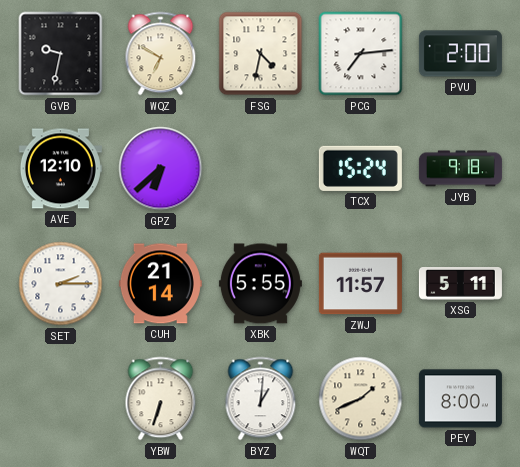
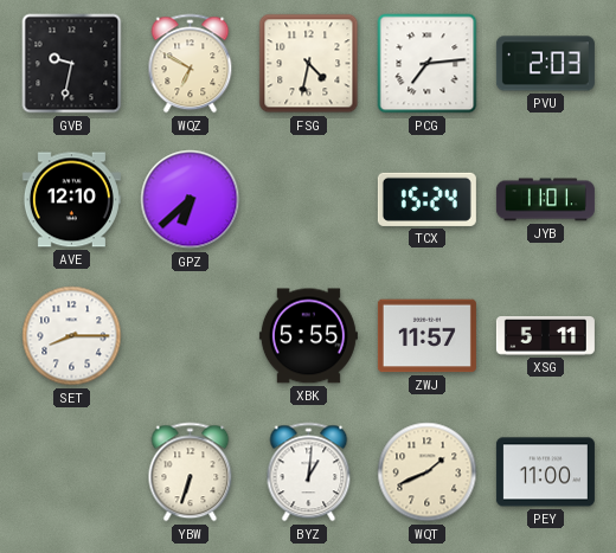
PVU: 2:00 -> 2:03
JYB: 9:18 -> 11:01
SET: 2:15 -> 8:15
CUH: 21:14 -> none
PEY: 8:00 -> 11:00
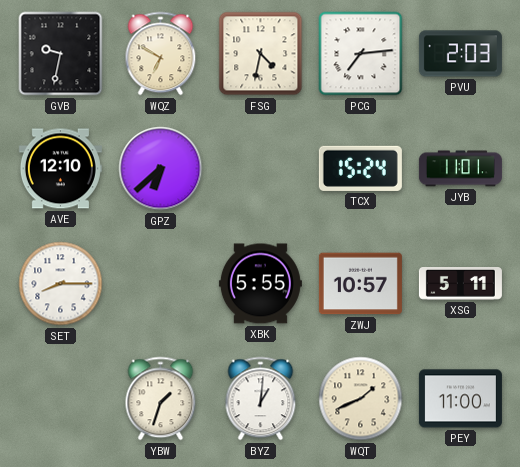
ZWJ: 11:57 -> 10:57
YBW: 6:33 -> 1:33
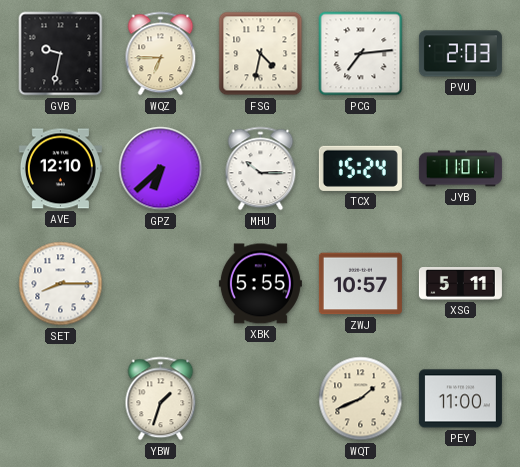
WQZ: 6:50 -> 6:45
MHU: none -> 10:15
BYZ: 1:01 -> none
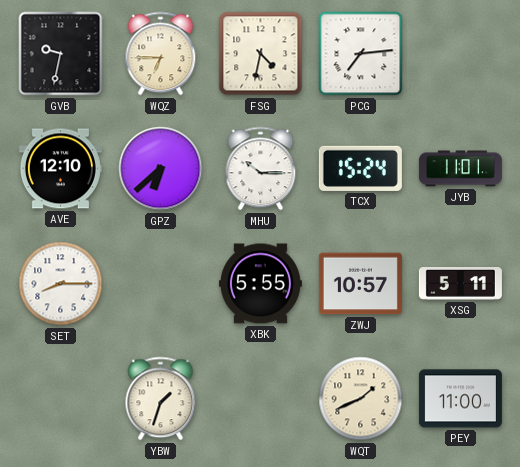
PVU: 2:03 -> none
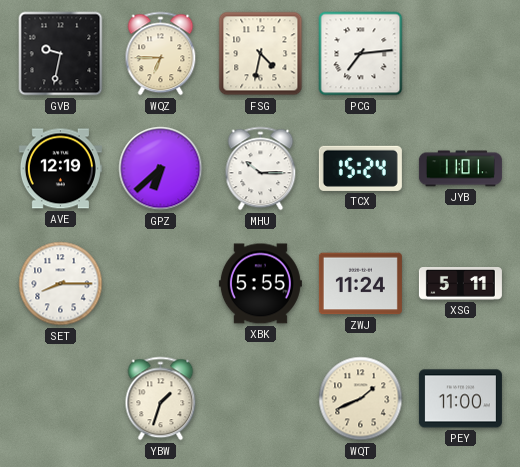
AVE: 12:10 -> 12:19
ZWJ: 10:57 -> 11:24
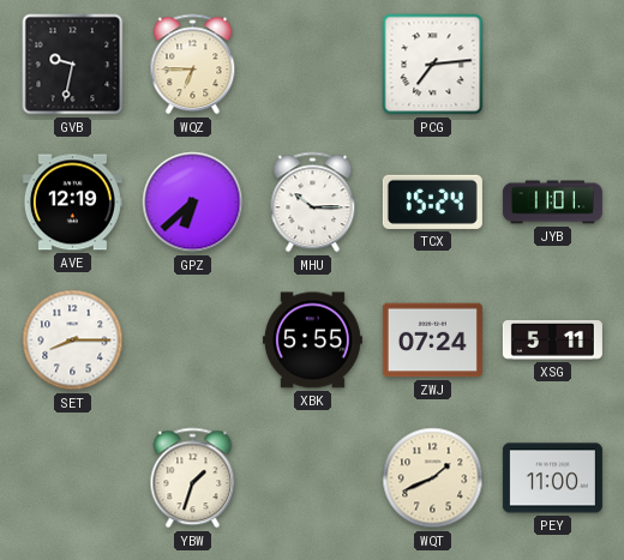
FSG: 4:32 -> none
ZWJ: 11:24 -> 07:24
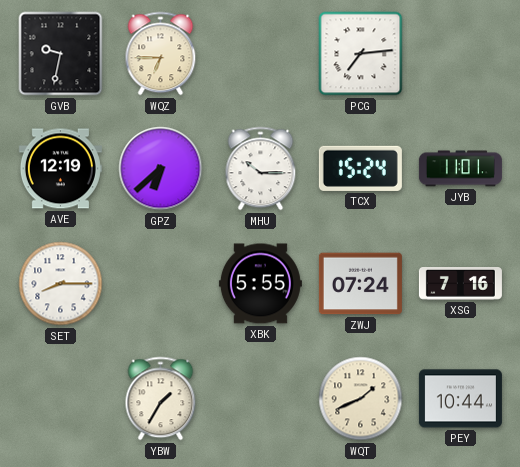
XSG: 5:11 -> 7:16
YBW: 1:33 -> 1:35
PEY: 11:00 -> 10:44
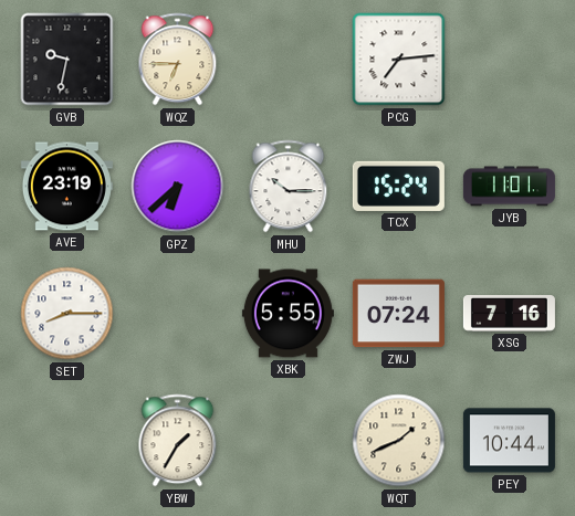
AVE: 12:19 -> 23:19
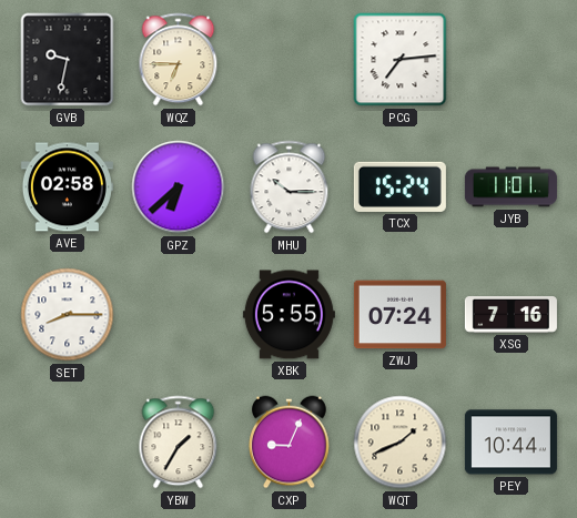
AVE: 23:19 -> 02:58
CXP: none -> 9:04
